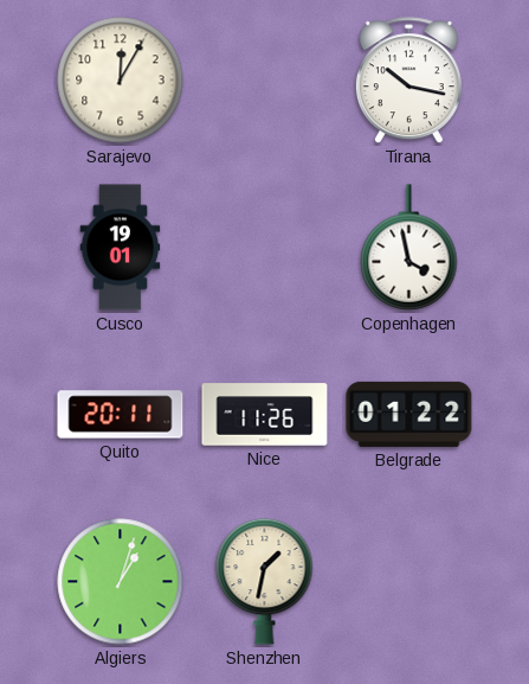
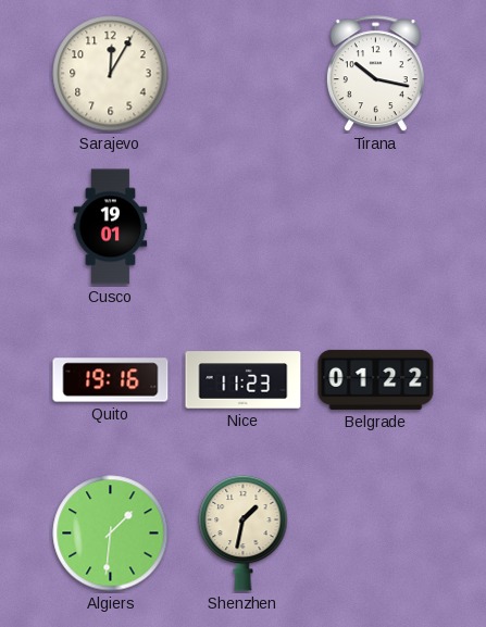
Copenhagen: 3:58 -> none
Quito: 20:11 -> 19:16
Nice: 11:26 -> 11:23
Algiers: 1:03 -> 1:31
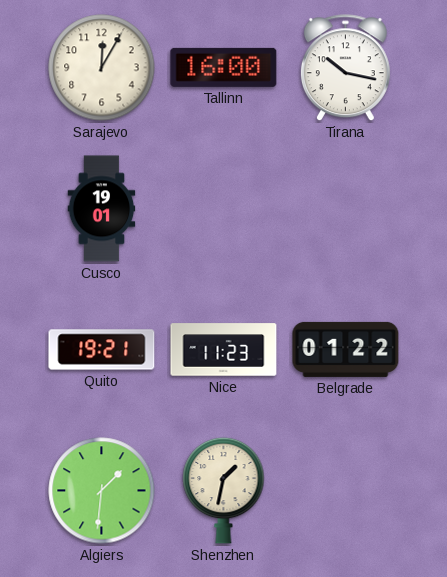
Tallinn: none -> 16:00
Quito: 19:16 -> 19:21
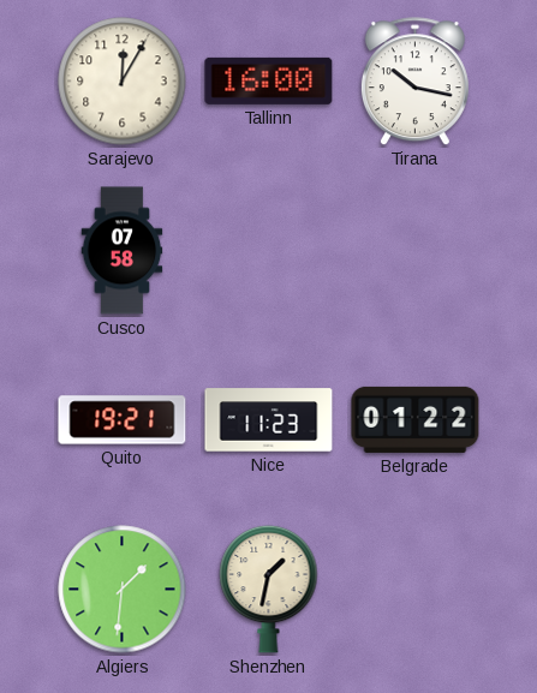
Cusco: 19:01 -> 07:58
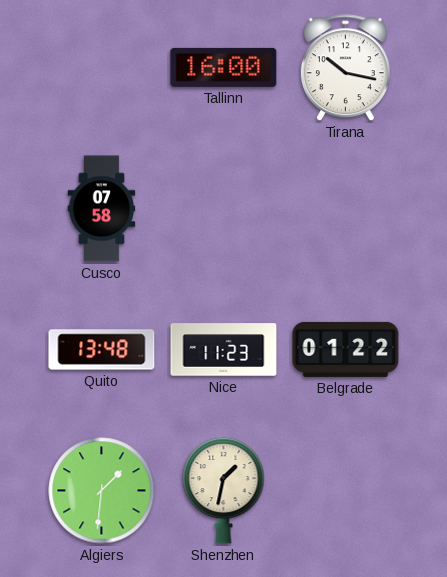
Sarajevo: 12:05 -> none
Quito: 19:21 -> 13:48
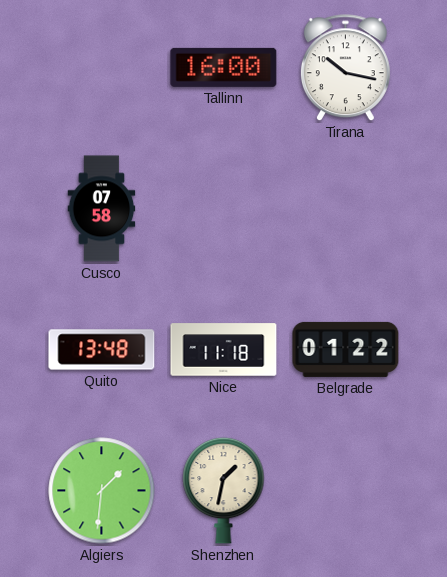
Nice: 11:23 -> 11:18
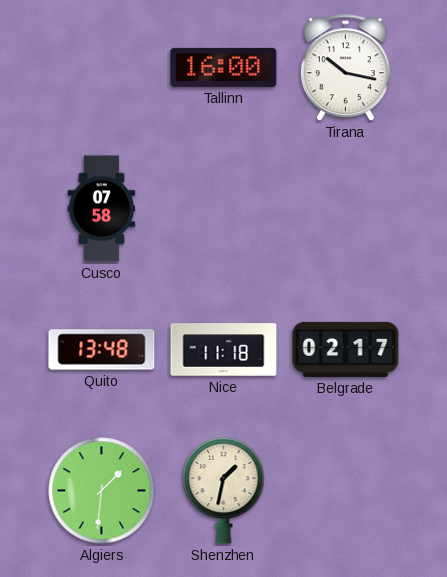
Belgrade: 01:22 -> 02:17
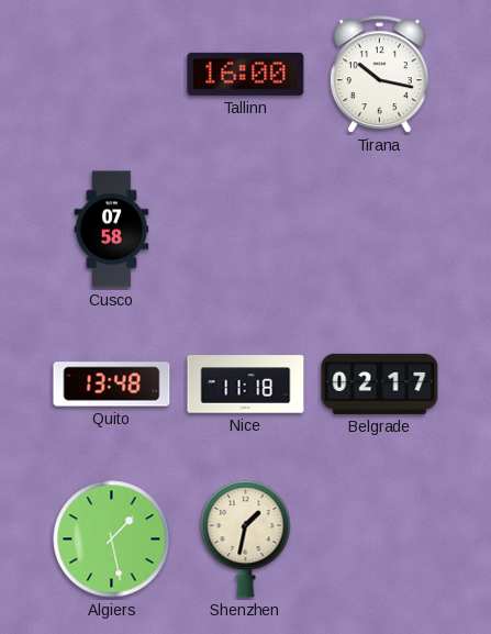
Algiers: 1:31 -> 1:28
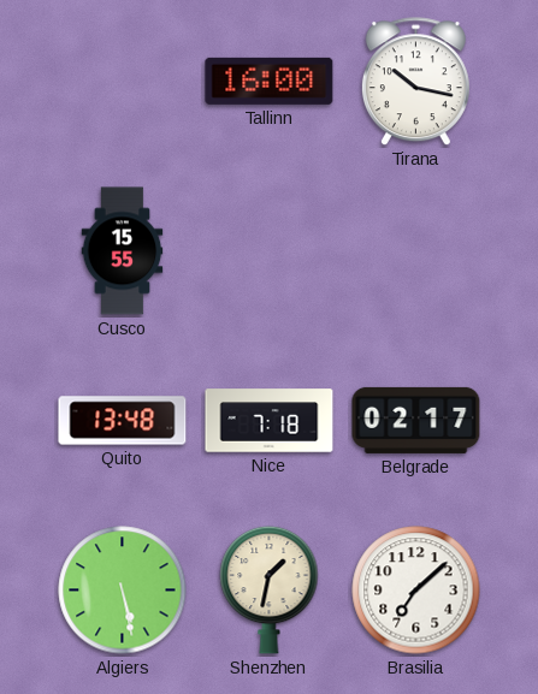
Cusco: 07:58 -> 15:55
Nice: 11:18 -> 7:18
Algiers: 1:28 -> 5:28
Brasilia: none -> 7:08
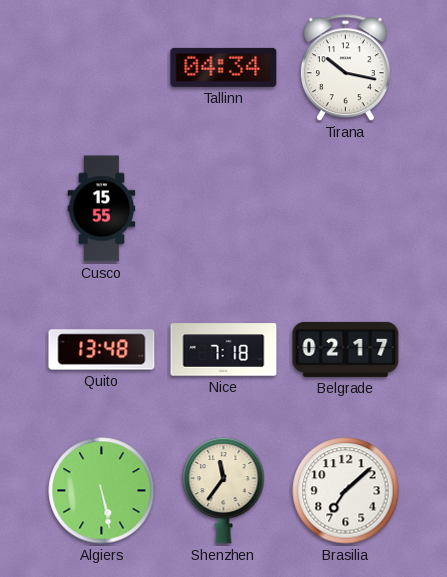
Tallinn: 16:00 -> 04:34
Shenzhen: 1:32 -> 11:36
